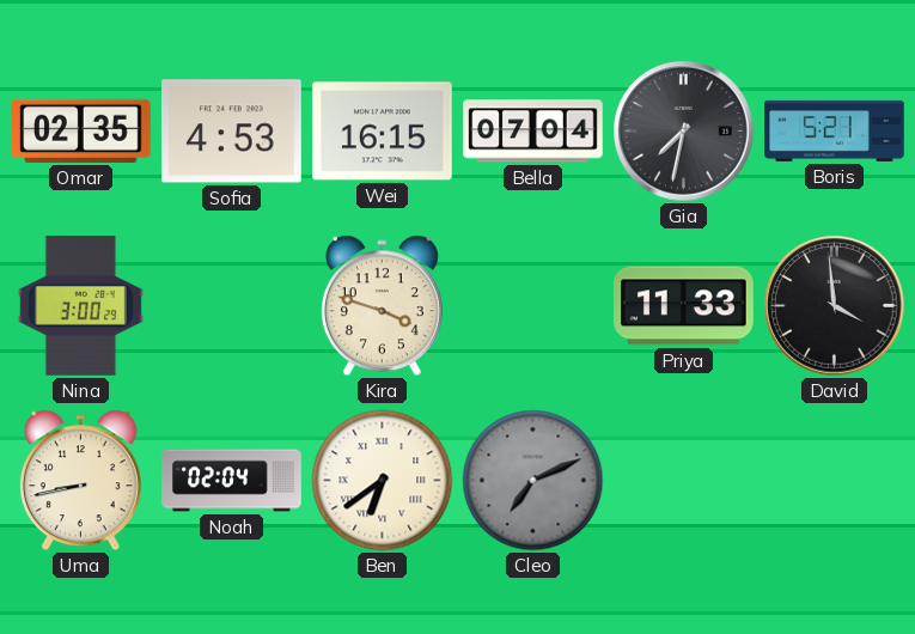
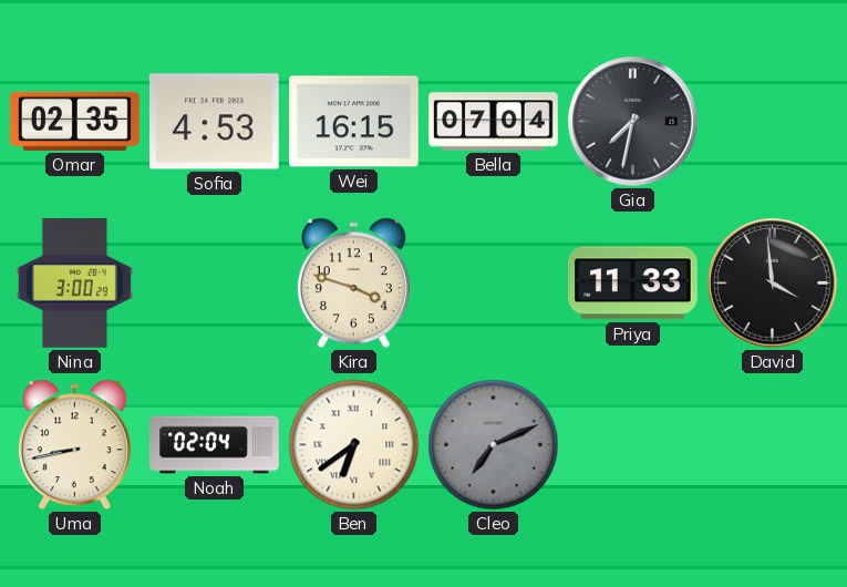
Boris: 5:21 -> none
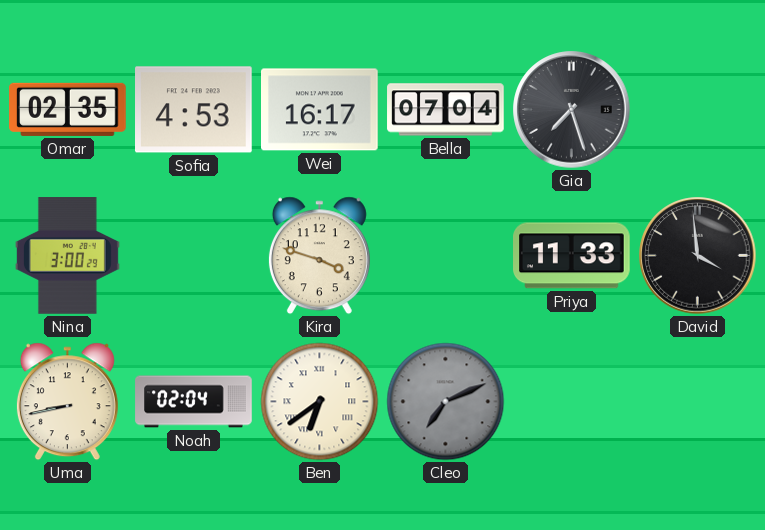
Wei: 16:15 -> 16:17
Gia: 7:32 -> 7:27
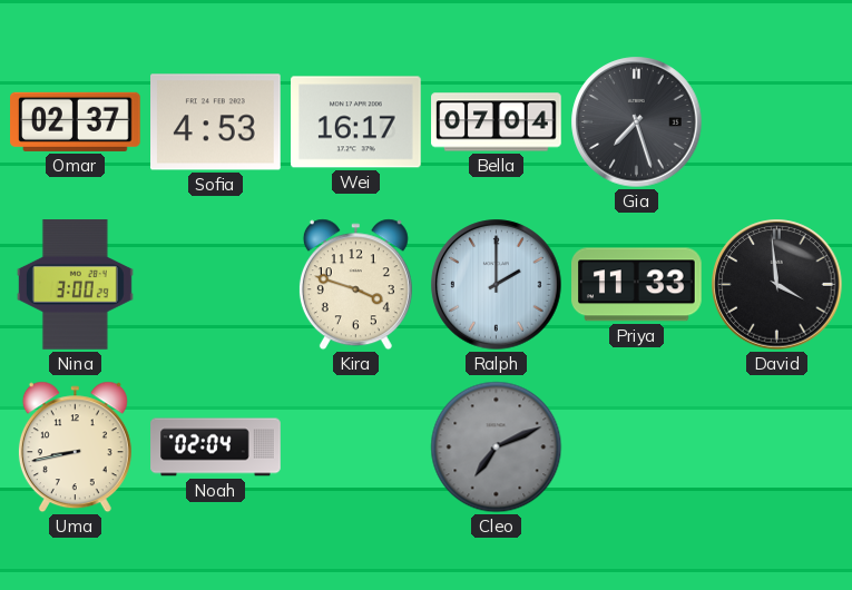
Omar: 02:35 -> 02:37
Ralph: none -> 2:00
Ben: 6:39 -> none
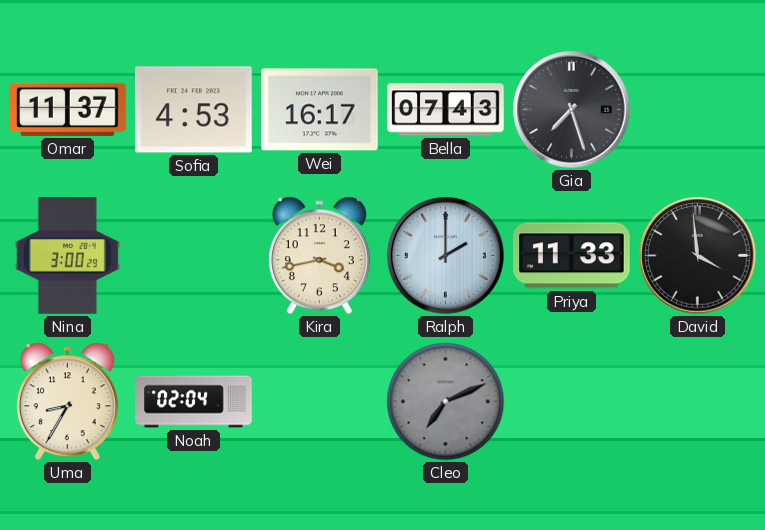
Omar: 02:37 -> 11:37
Bella: 07:04 -> 07:43
Kira: 3:48 -> 3:43
Uma: 8:43 -> 8:35
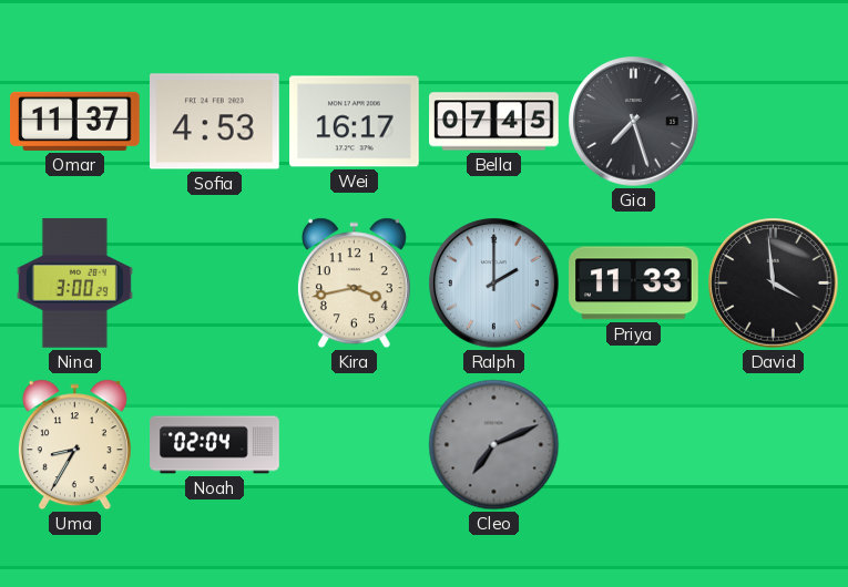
Bella: 07:43 -> 07:45
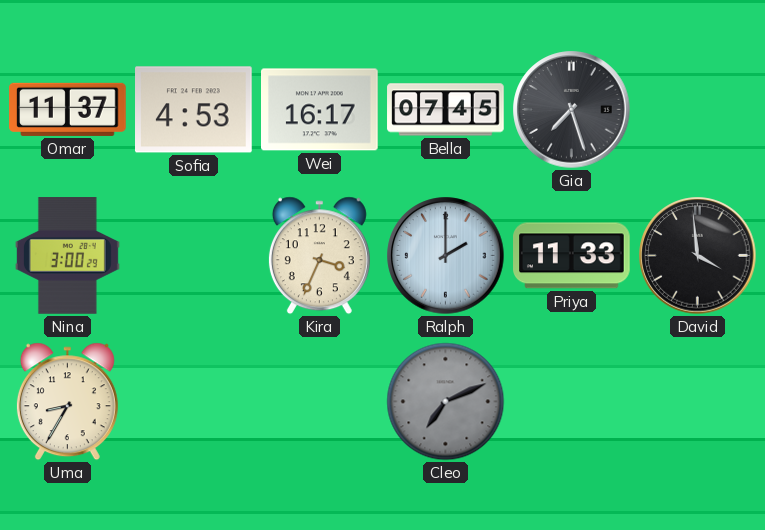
Kira: 3:43 -> 3:34
Noah: 02:04 -> none
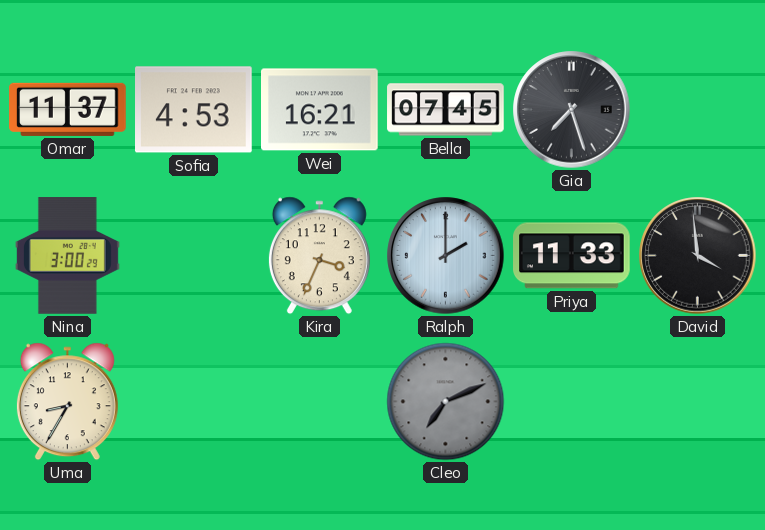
Wei: 16:17 -> 16:21
